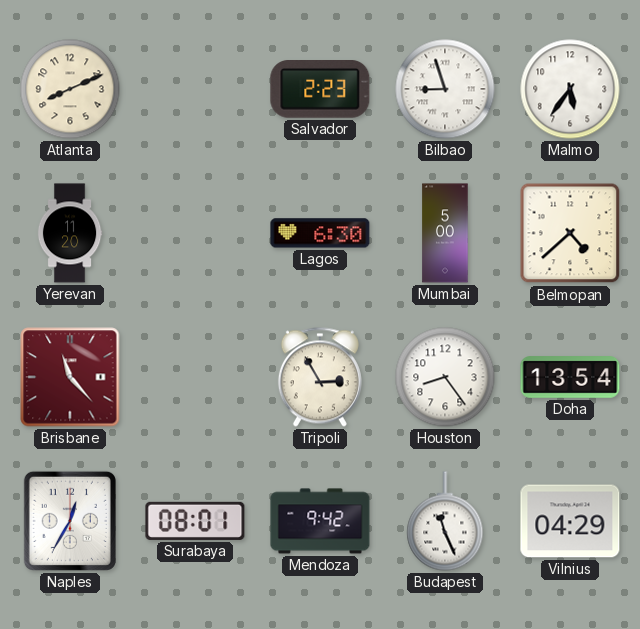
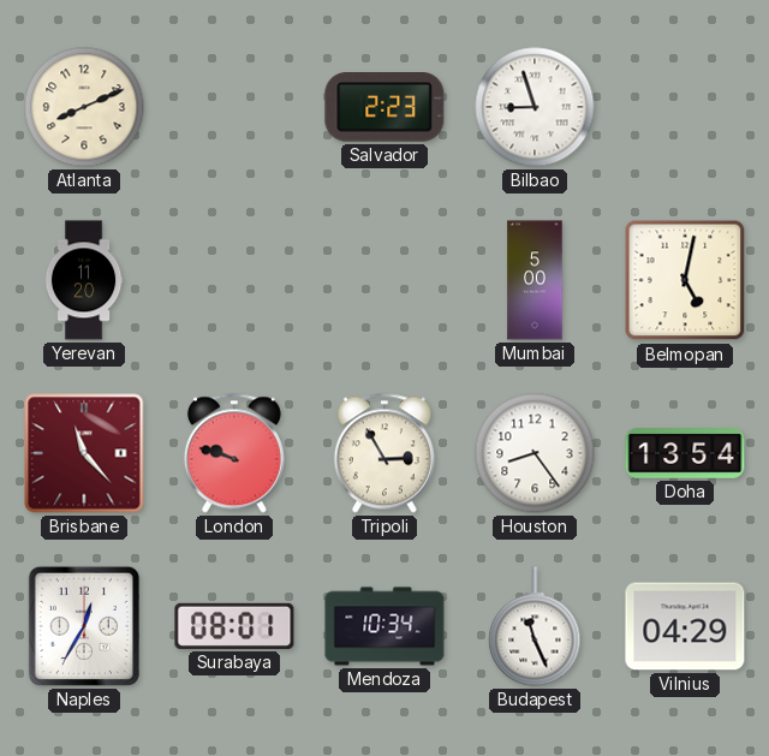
Malmo: 5:36 -> none
Lagos: 6:30 -> none
Belmopan: 4:38 -> 5:02
London: none -> 9:48
Mendoza: 9:42 -> 10:34
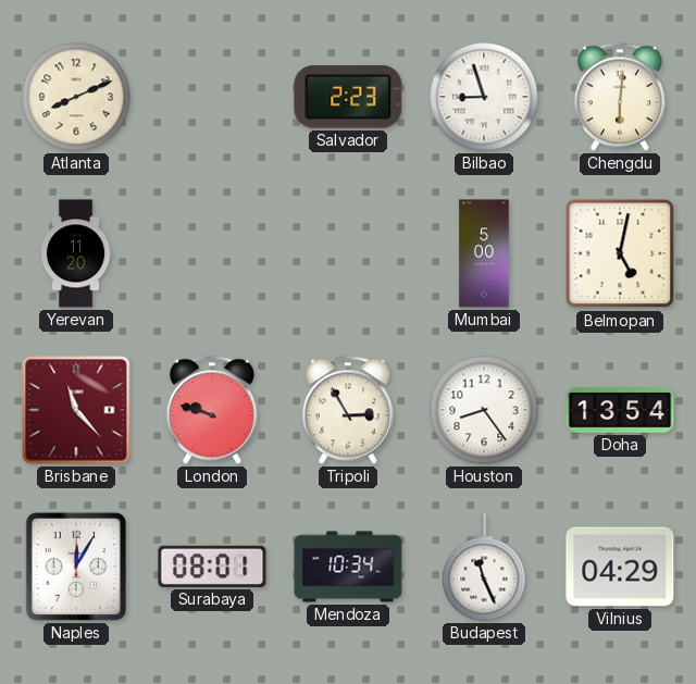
Chengdu: none -> 6:01
Naples: 12:35 -> 12:05
